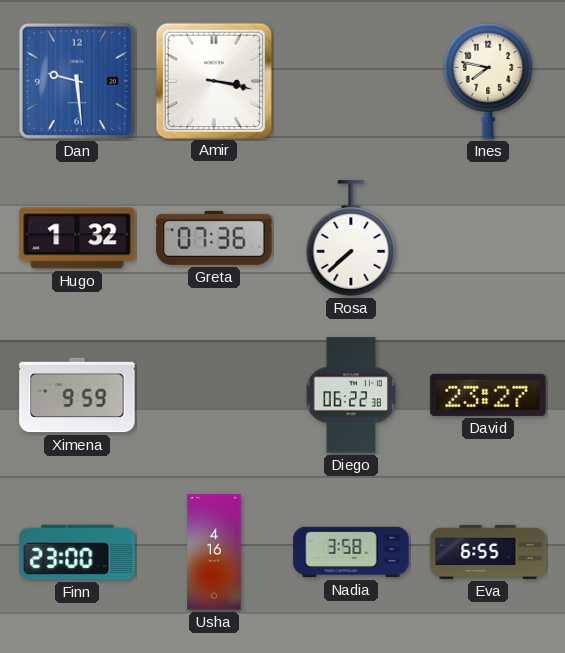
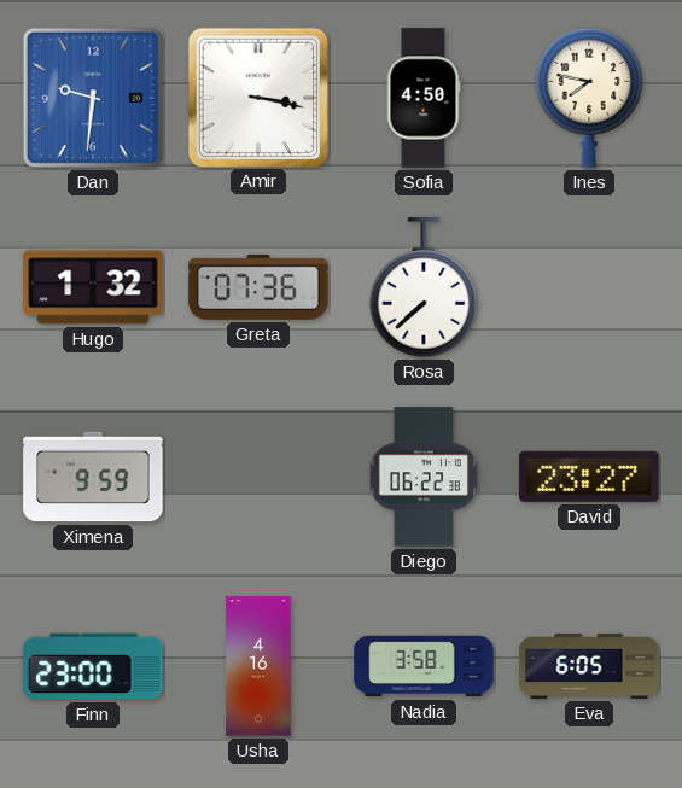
Dan: 9:29 -> 9:31
Sofia: none -> 4:50
Eva: 6:55 -> 6:05
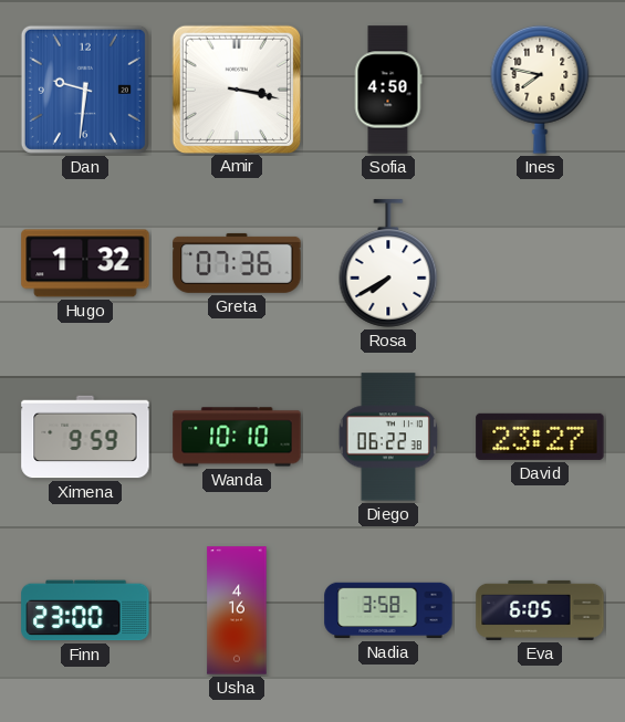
Rosa: 7:38 -> 7:40
Wanda: none -> 10:10
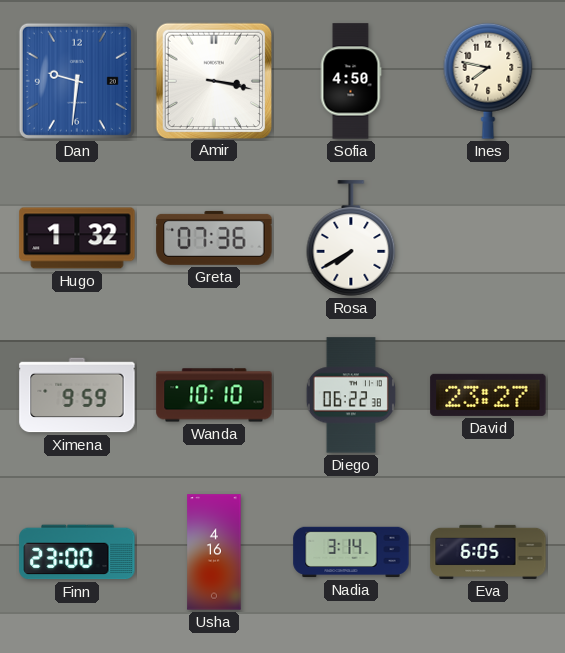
Nadia: 3:58 -> 3:14
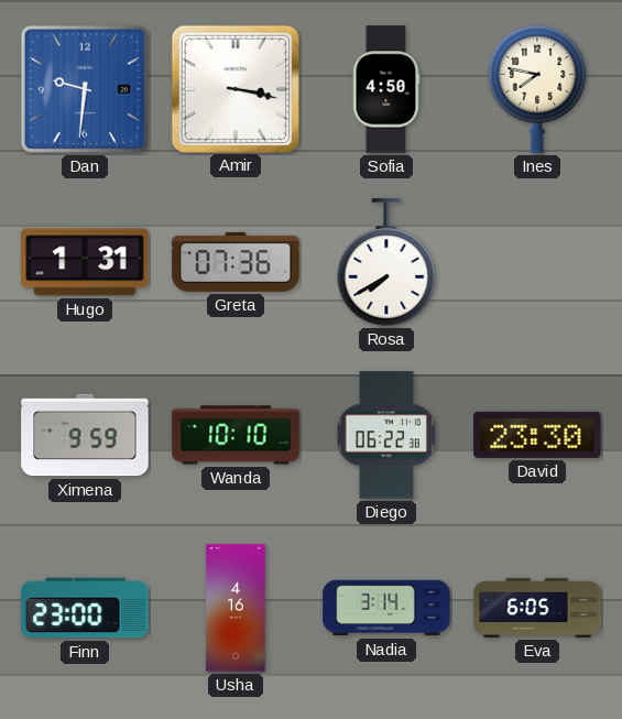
Hugo: 1:32 -> 1:31
David: 23:27 -> 23:30
